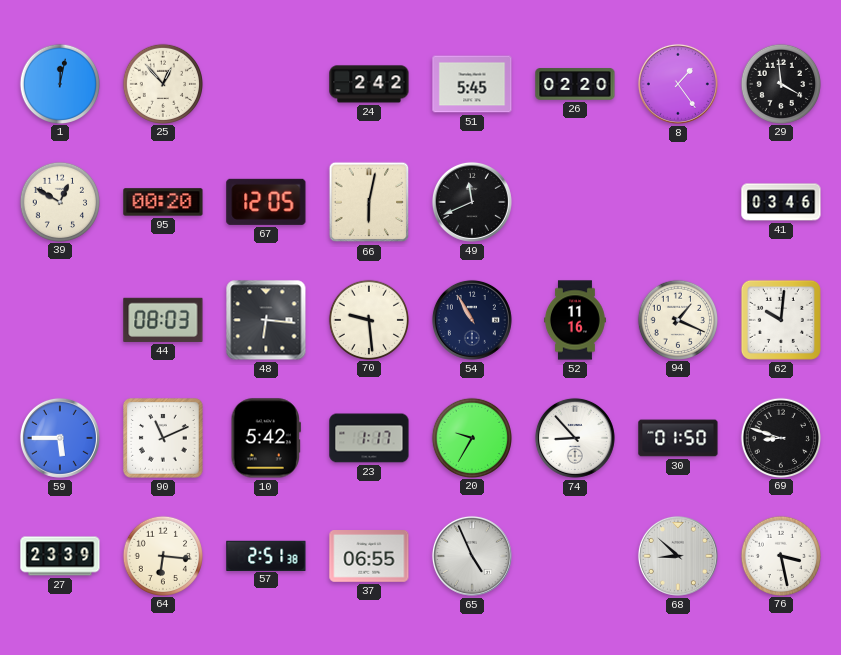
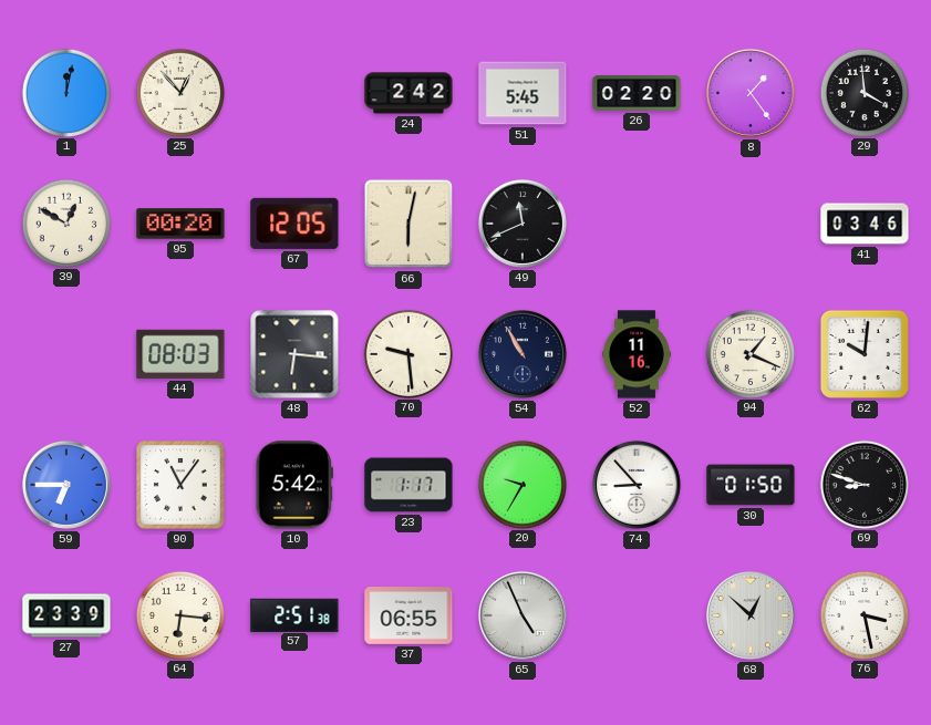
59: 5:45 -> 6:45
90: 11:11 -> 11:06
68: 8:52 -> 12:52
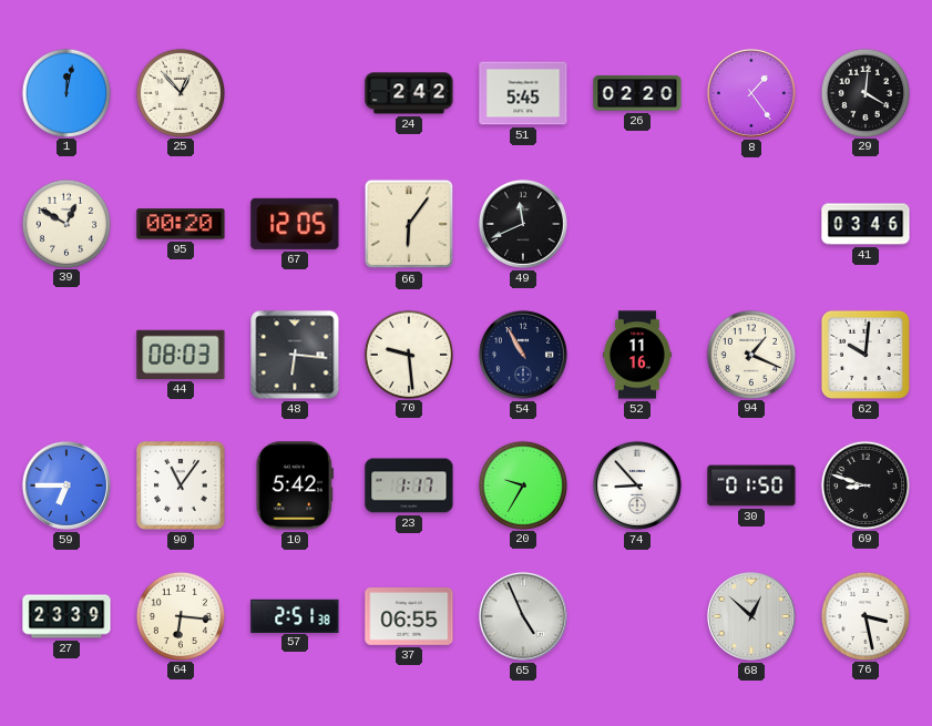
29: 3:59 -> 4:01
66: 6:02 -> 6:06
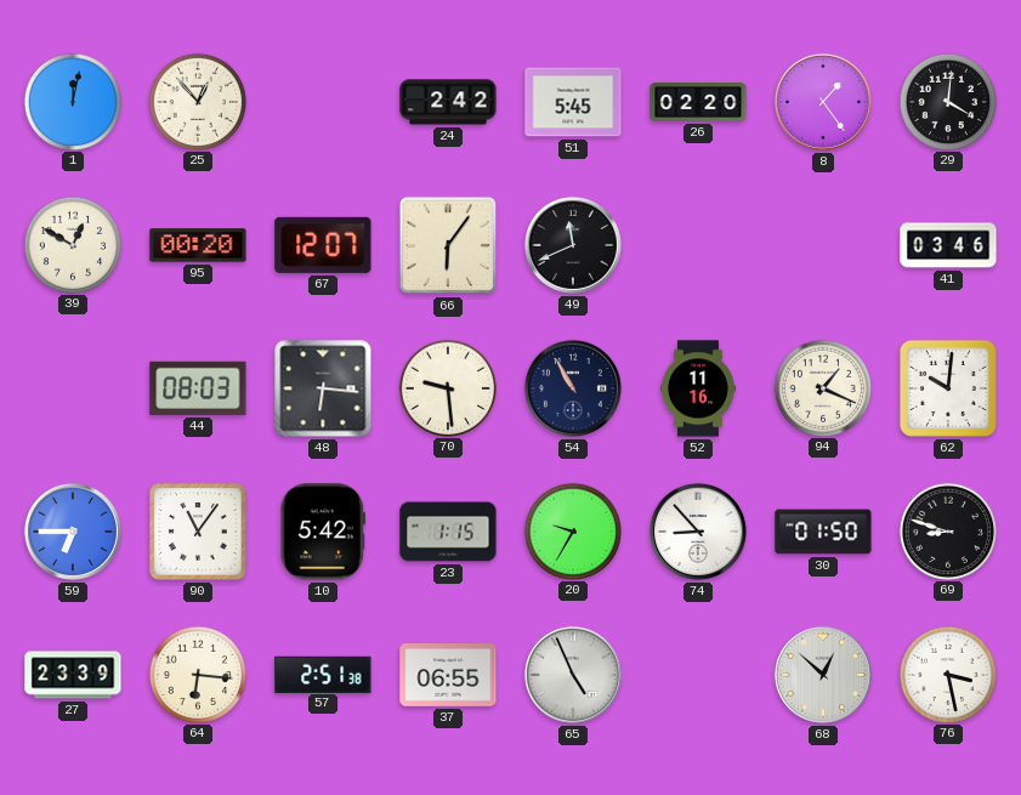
67: 12:05 -> 12:07
23: 1:17 -> 1:15
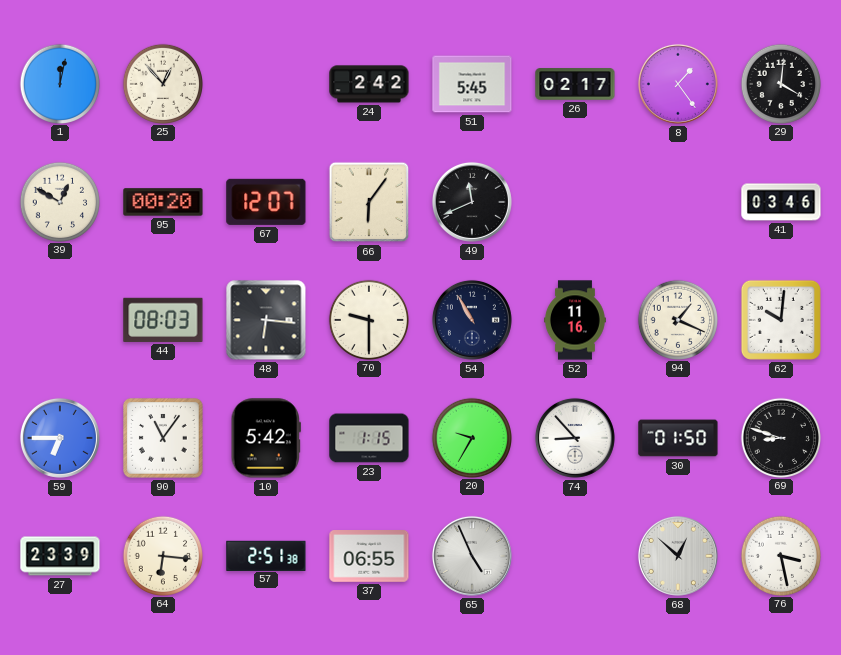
26: 02:20 -> 02:17
70: 9:29 -> 9:30
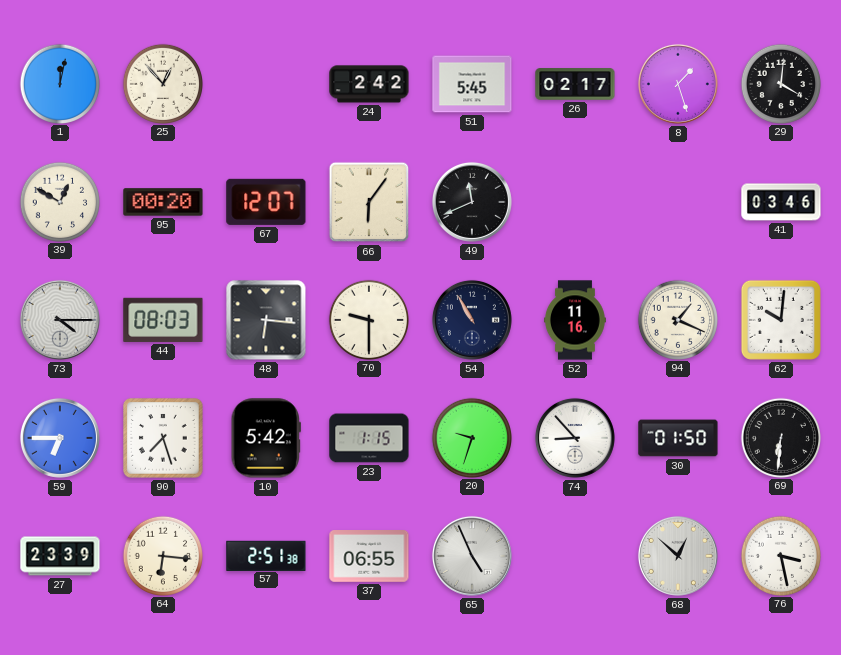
8: 1:24 -> 1:27
73: none -> 4:15
90: 11:06 -> 7:27
20: 9:35 -> 9:33
69: 8:48 -> 6:31
